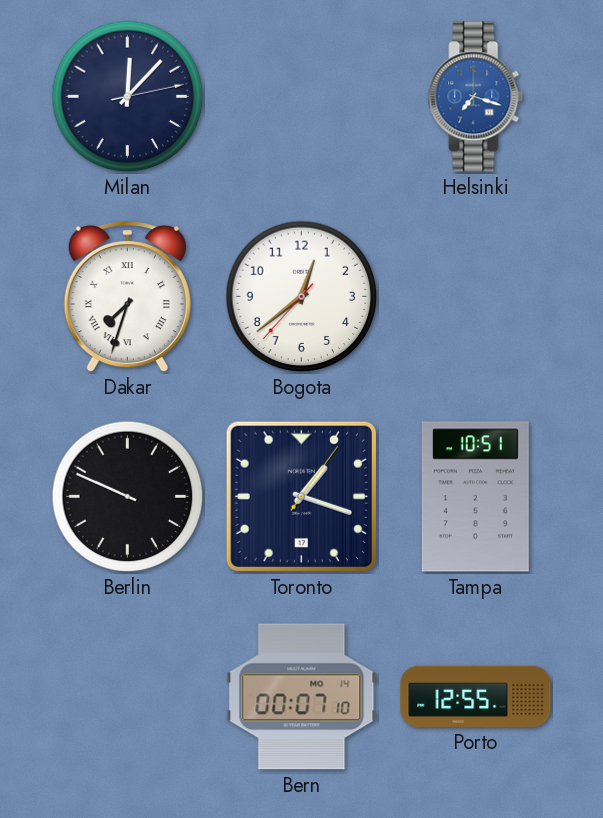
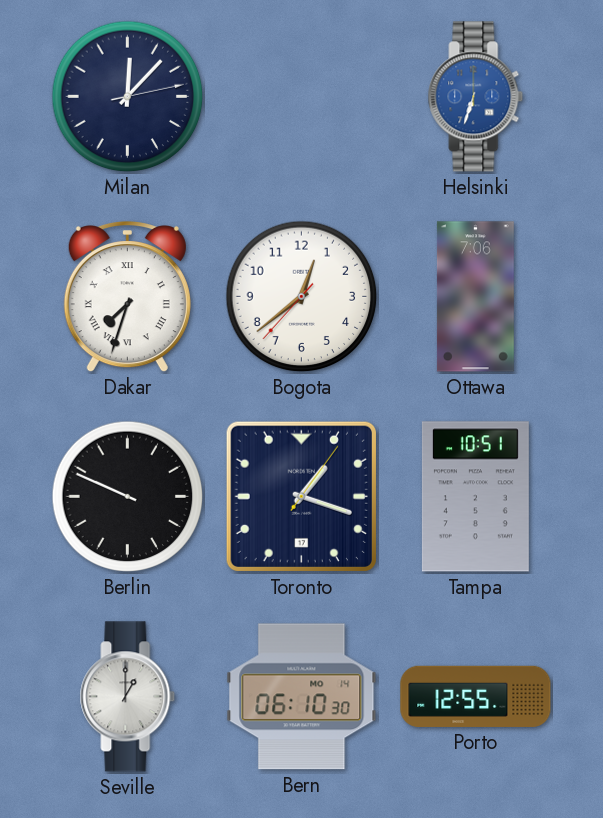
Helsinki: 7:18 -> 6:33
Ottawa: none -> 7:06
Seville: none -> 1:00
Bern: 00:07 -> 06:10
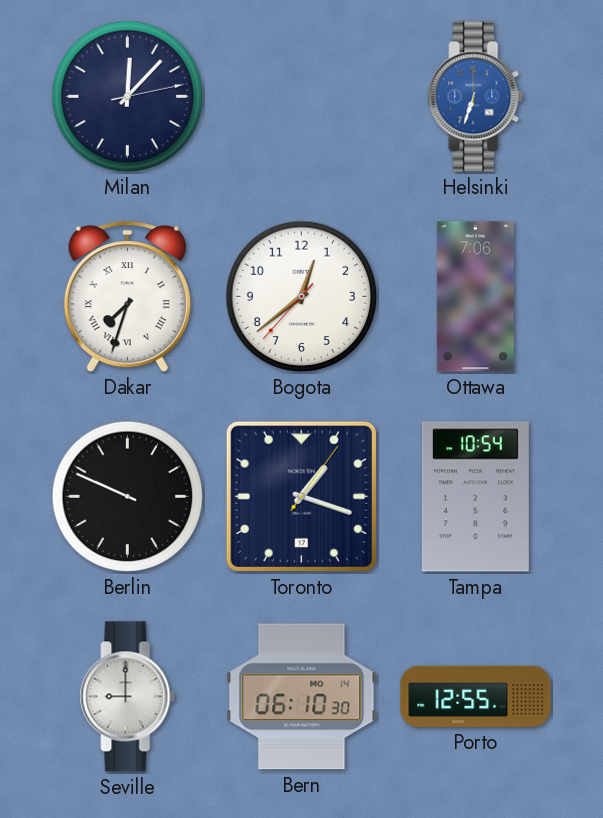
Tampa: 10:51 -> 10:54
Seville: 1:00 -> 9:00
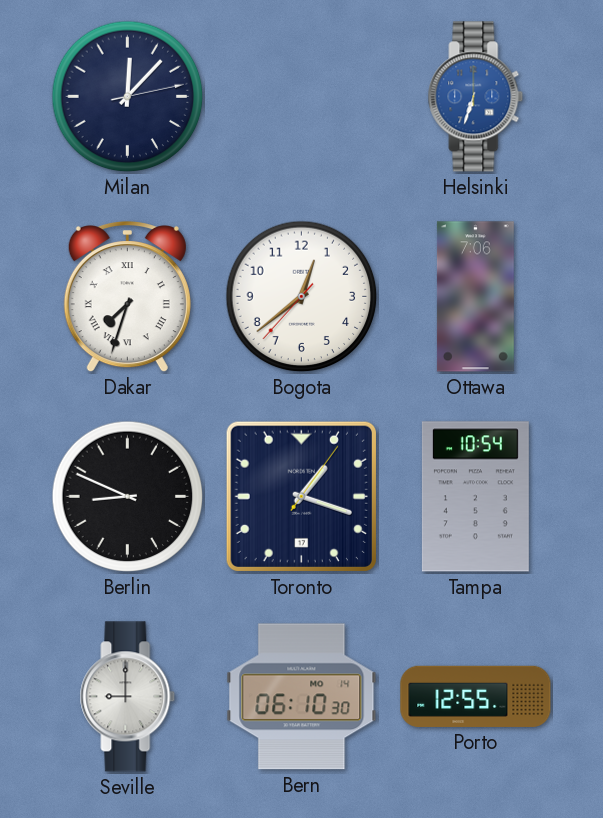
Berlin: 9:49 -> 8:49
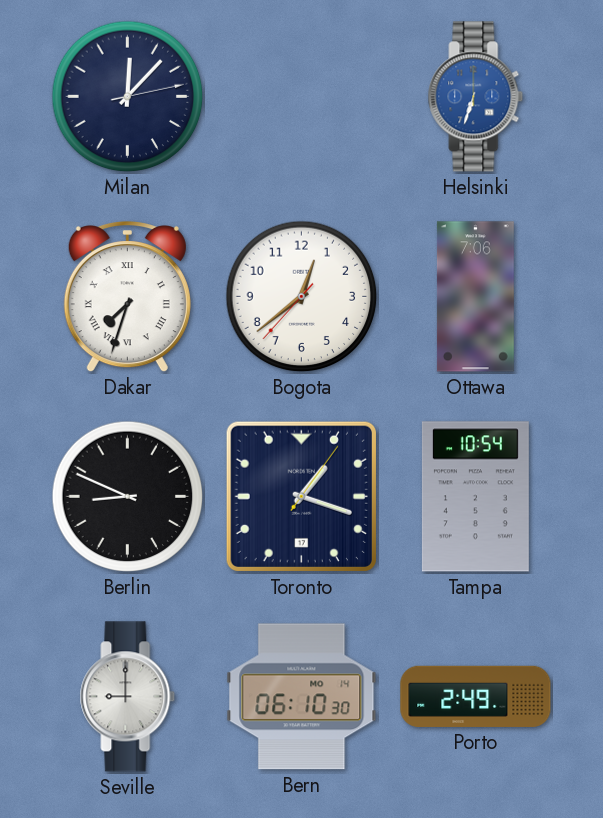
Porto: 12:55 -> 2:49
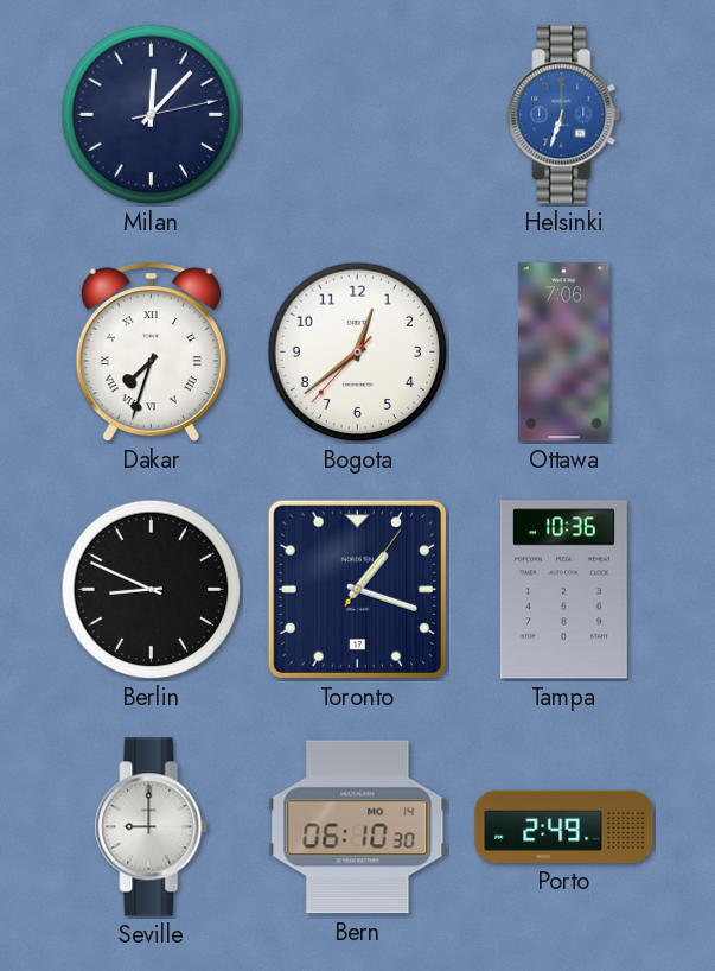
Tampa: 10:54 -> 10:36
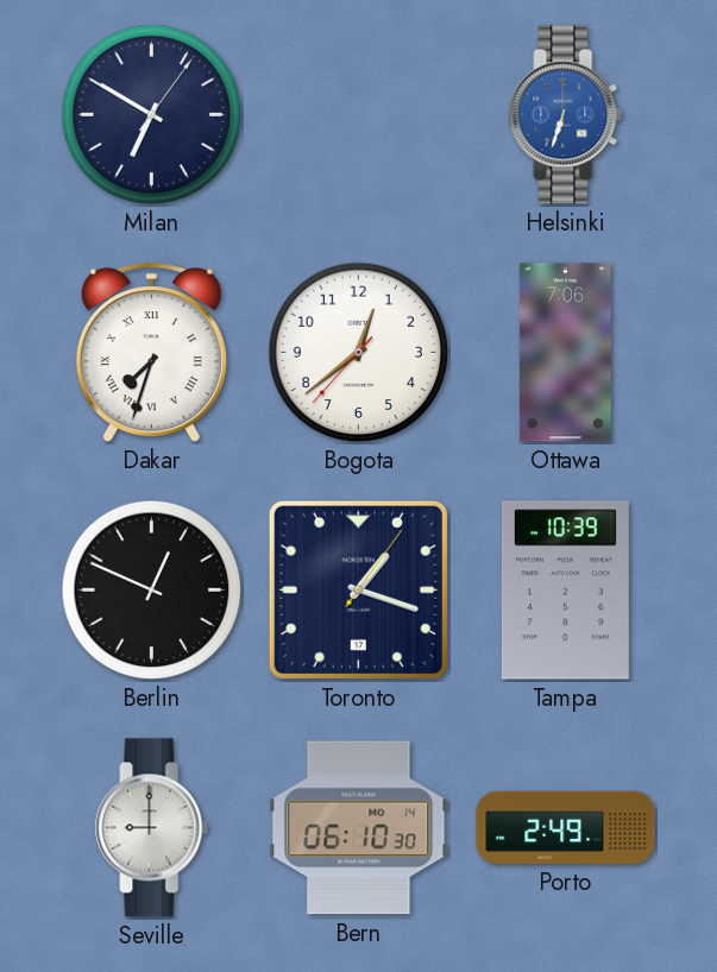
Milan: 12:07 -> 6:50
Berlin: 8:49 -> 12:49
Tampa: 10:36 -> 10:39
